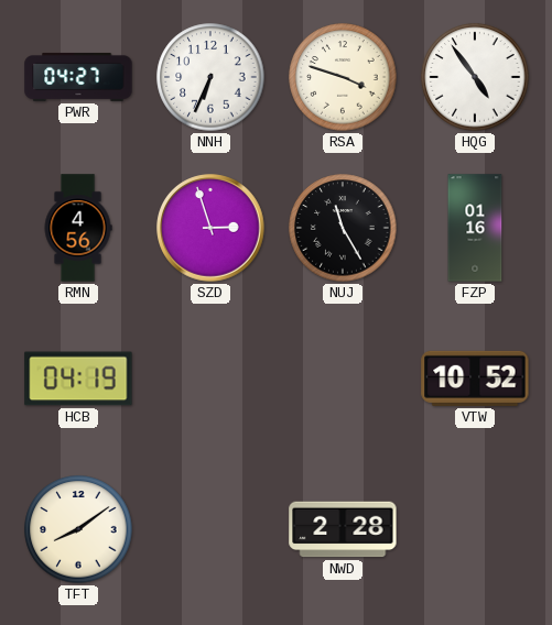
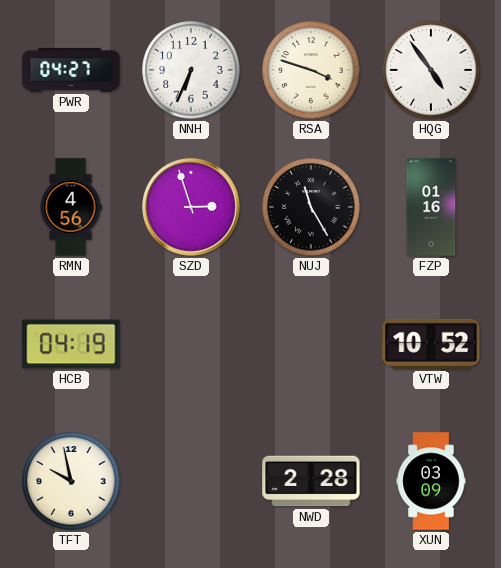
TFT: 8:09 -> 9:58
XUN: none -> 03:09
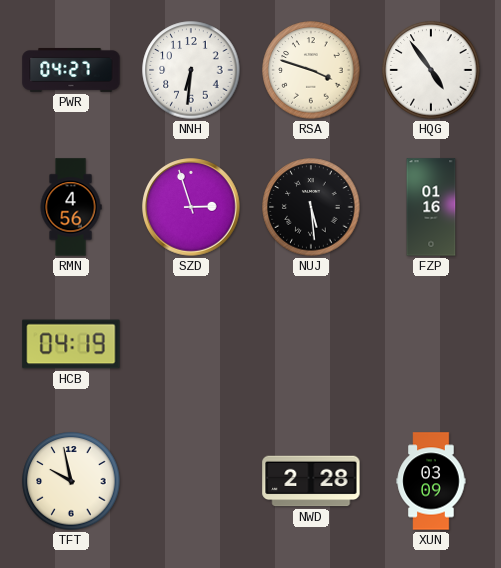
NNH: 6:34 -> 6:31
NUJ: 11:25 -> 5:29
VTW: 10:52 -> none
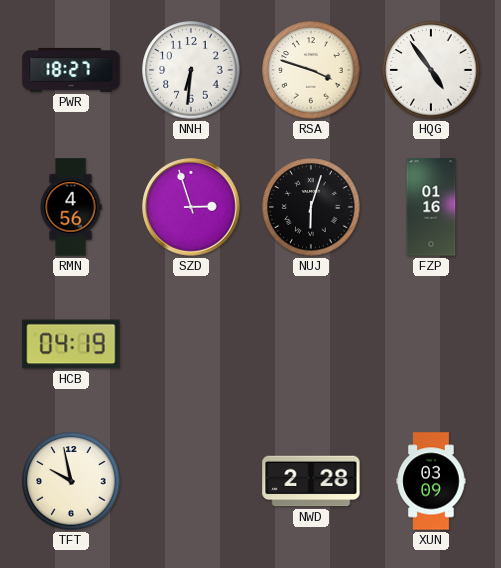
PWR: 04:27 -> 18:27
NUJ: 5:29 -> 6:03
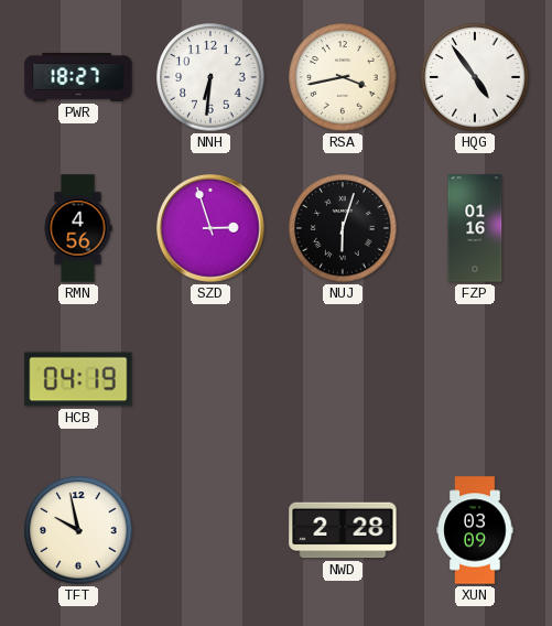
RSA: 3:48 -> 3:43
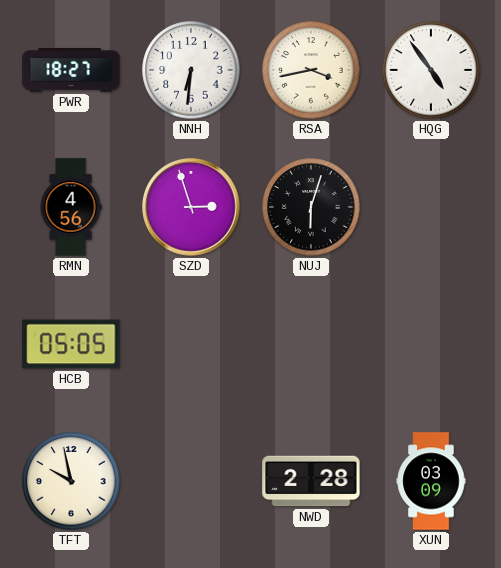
FZP: 01:16 -> none
HCB: 04:19 -> 05:05
